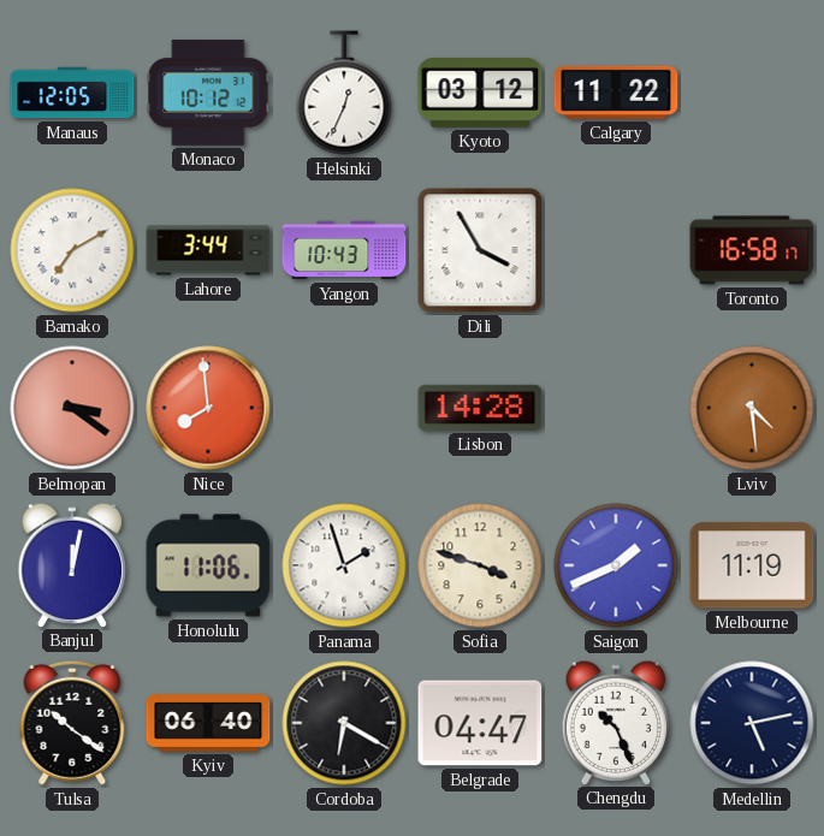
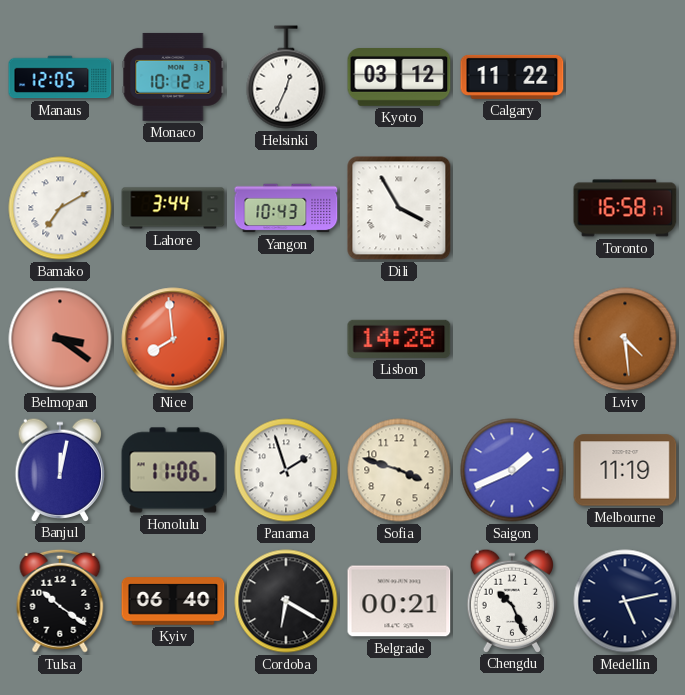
Belgrade: 04:47 -> 00:21
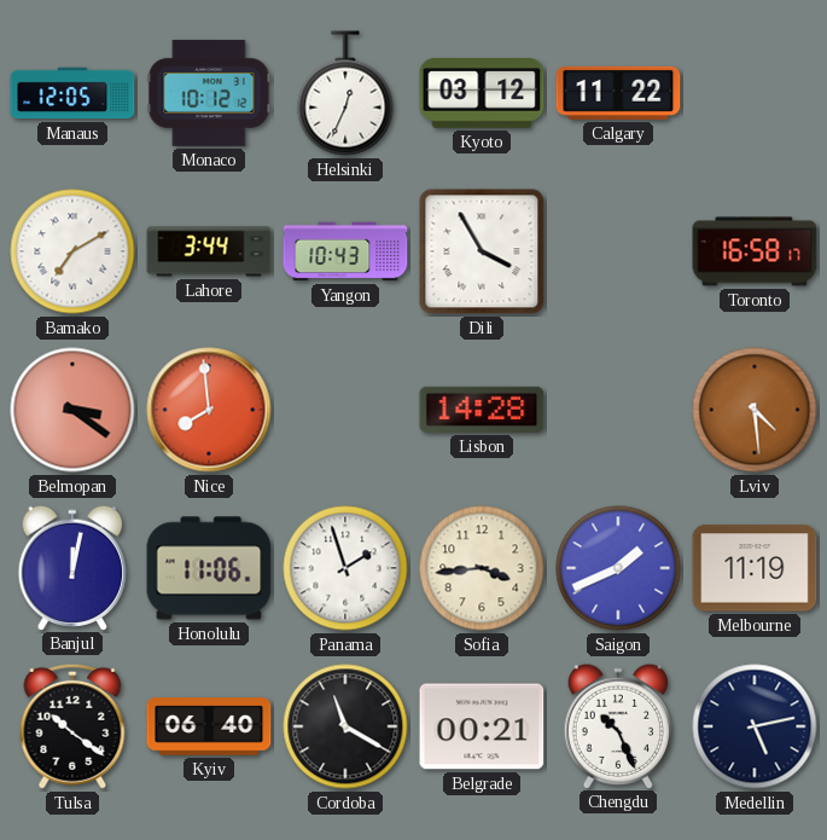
Sofia: 3:48 -> 3:44
Cordoba: 6:20 -> 11:20
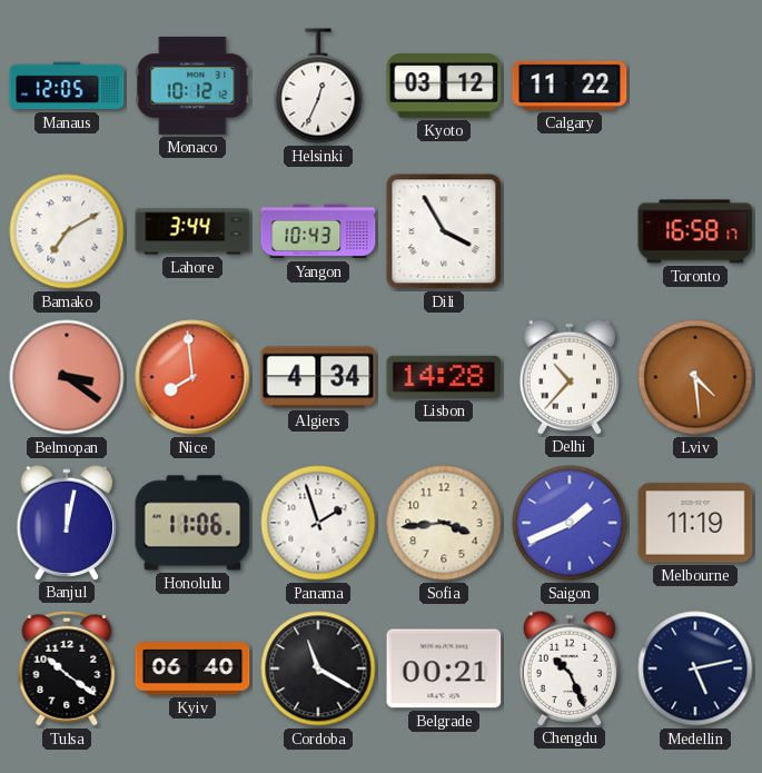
Algiers: none -> 4:34
Delhi: none -> 10:37
